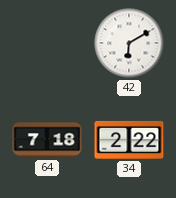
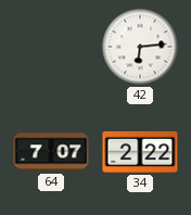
42: 6:10 -> 6:14
64: 7:18 -> 7:07
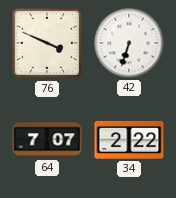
76: none -> 3:49
42: 6:14 -> 6:33
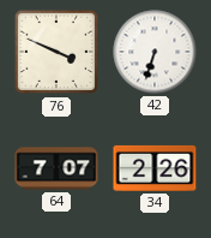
34: 2:22 -> 2:26
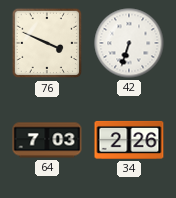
64: 7:07 -> 7:03
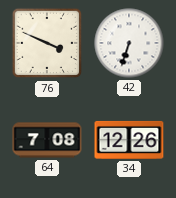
64: 7:03 -> 7:08
34: 2:26 -> 12:26
